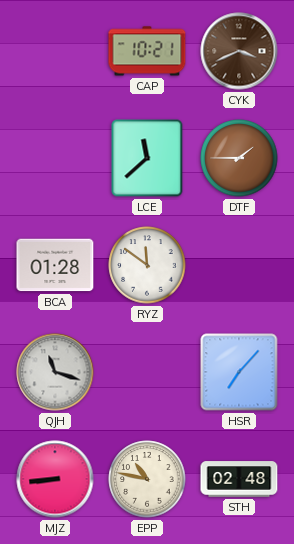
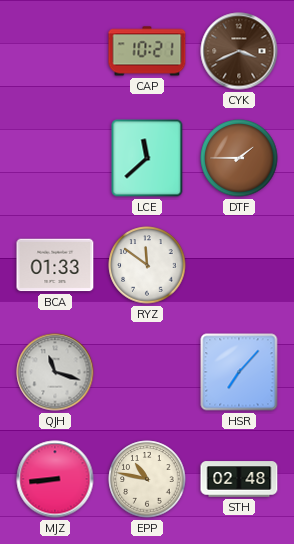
BCA: 01:28 -> 01:33
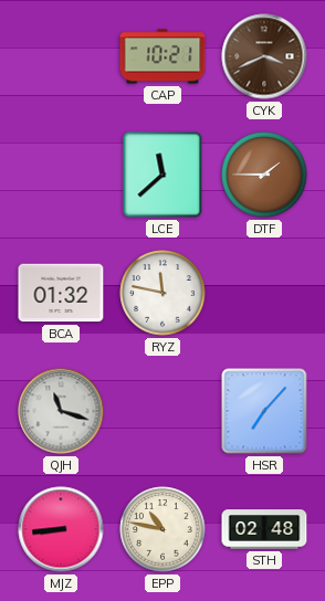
BCA: 01:33 -> 01:32
RYZ: 11:51 -> 11:47
